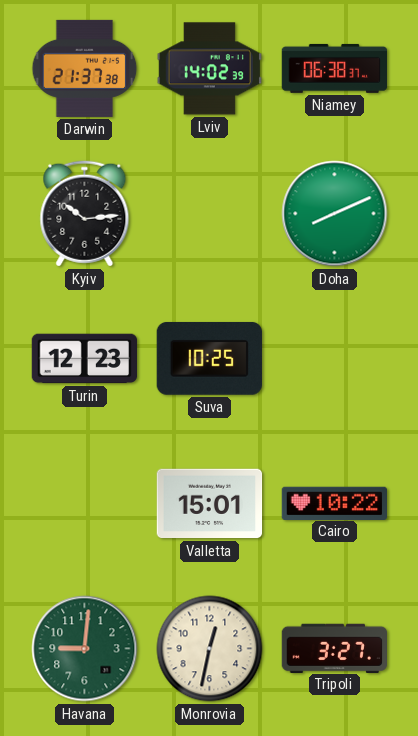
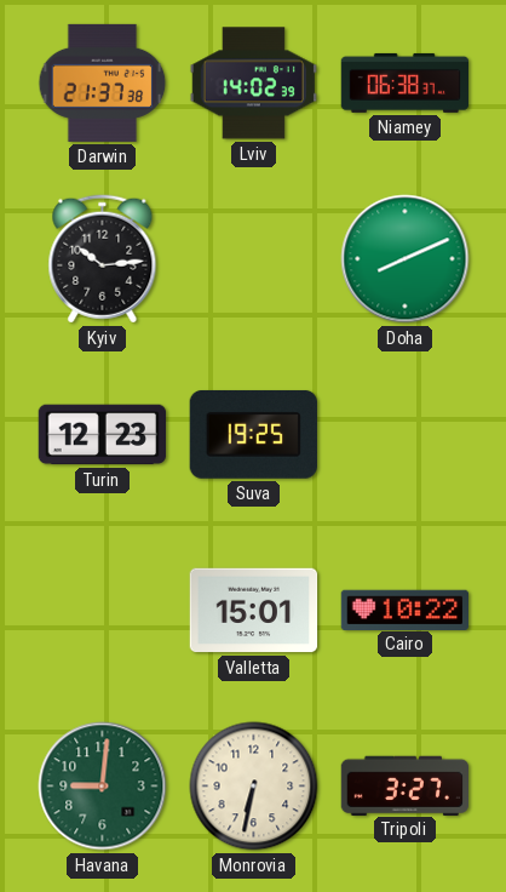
Suva: 10:25 -> 19:25
Monrovia: 12:32 -> 6:32
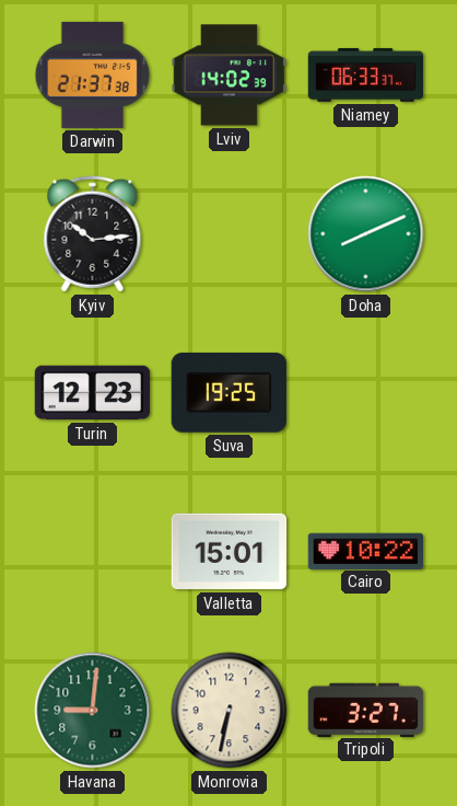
Niamey: 06:38 -> 06:33
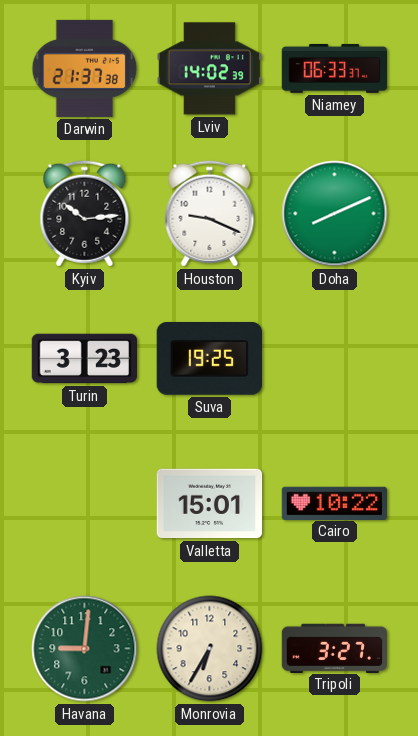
Houston: none -> 9:19
Turin: 12:23 -> 3:23
Monrovia: 6:32 -> 6:35
